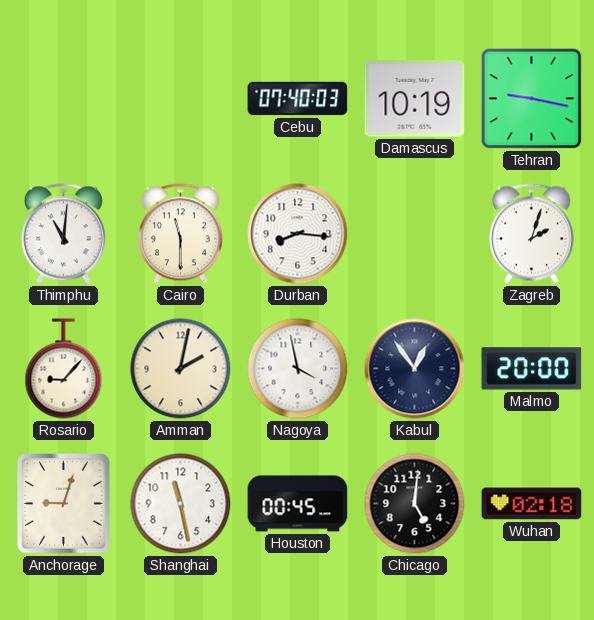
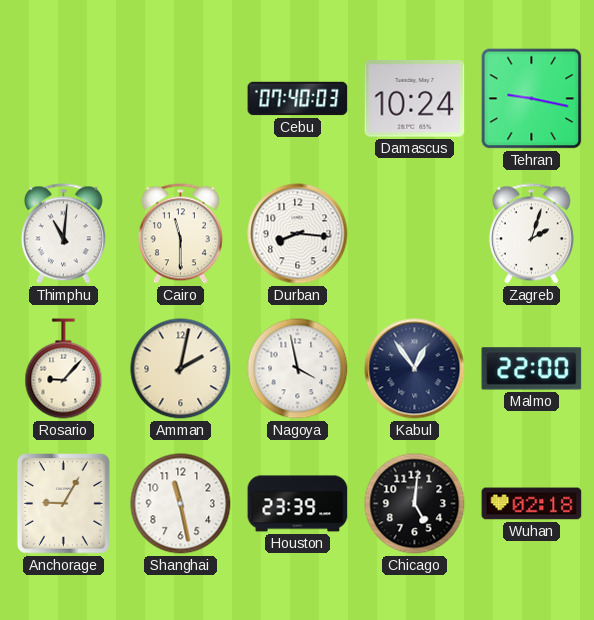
Damascus: 10:19 -> 10:24
Malmo: 20:00 -> 22:00
Anchorage: 9:03 -> 9:05
Houston: 00:45 -> 23:39
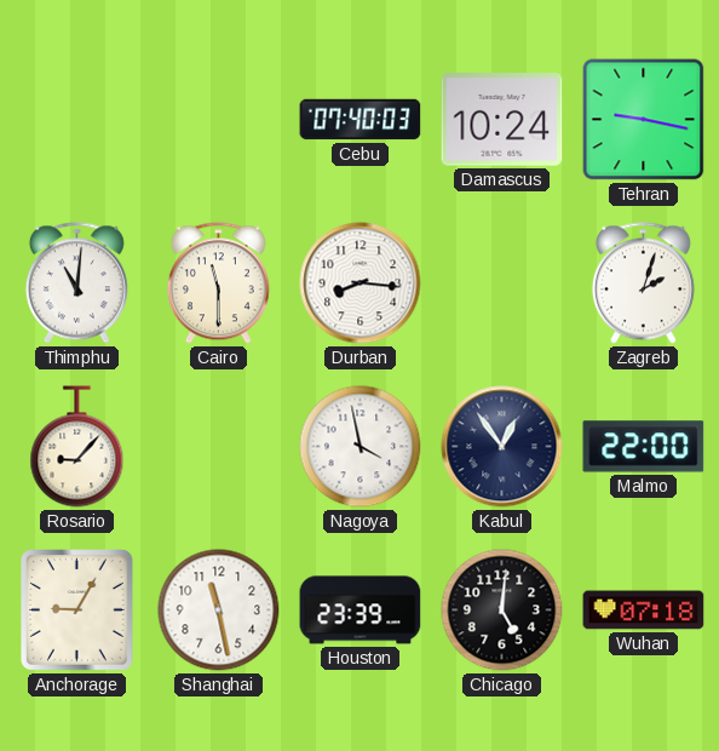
Amman: 2:02 -> none
Wuhan: 02:18 -> 07:18
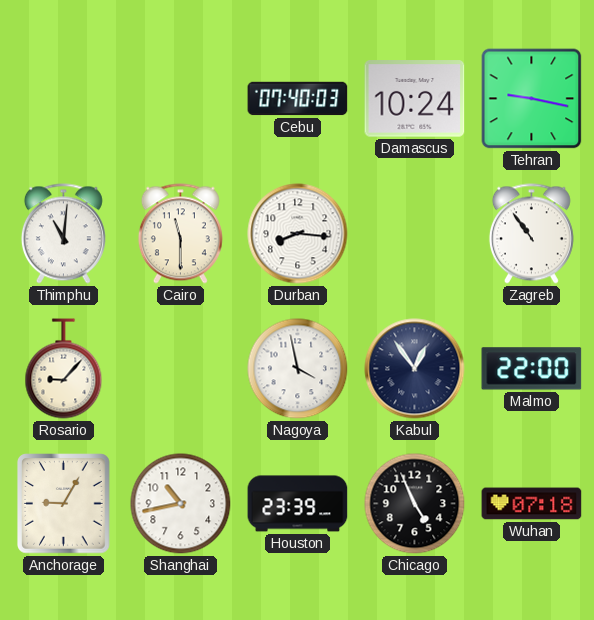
Zagreb: 2:03 -> 10:54
Shanghai: 11:28 -> 10:43
Chicago: 5:01 -> 4:56
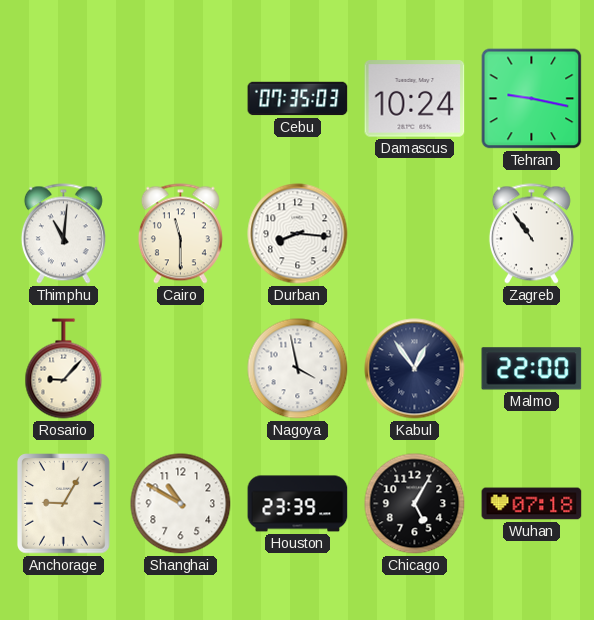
Cebu: 07:40 -> 07:35
Shanghai: 10:43 -> 10:50
Chicago: 4:56 -> 5:05
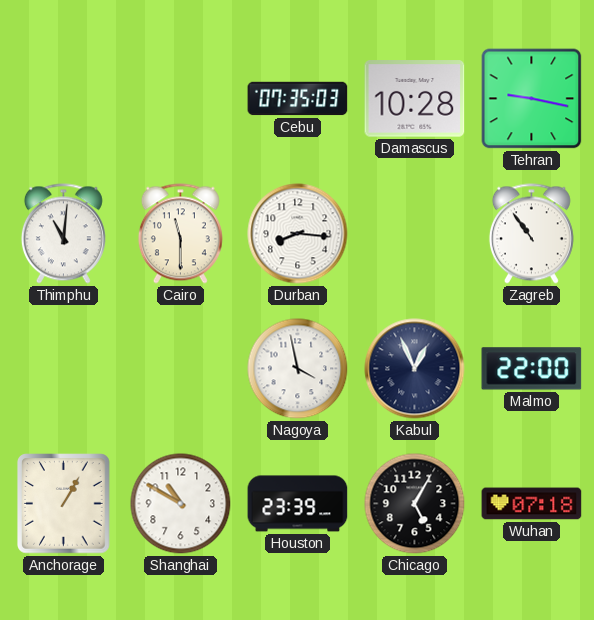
Damascus: 10:24 -> 10:28
Rosario: 9:07 -> none
Kabul: 12:54 -> 12:56
Anchorage: 9:05 -> 1:05
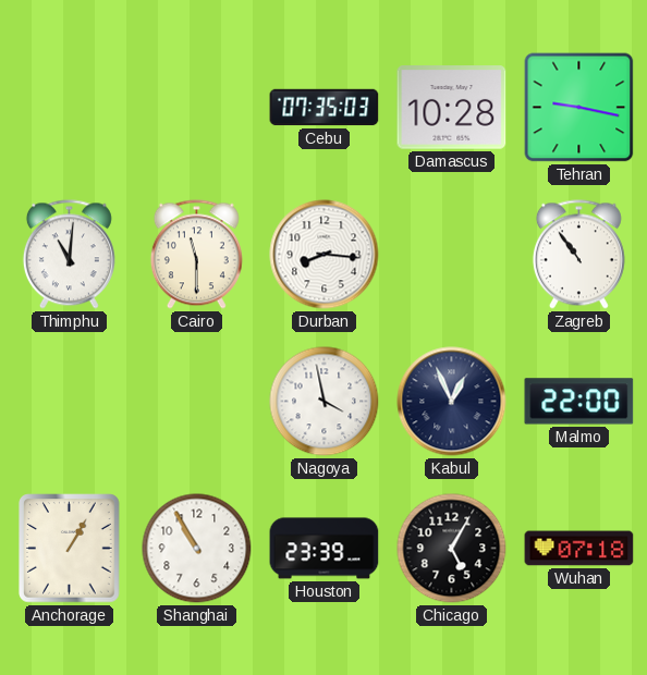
Shanghai: 10:50 -> 10:55
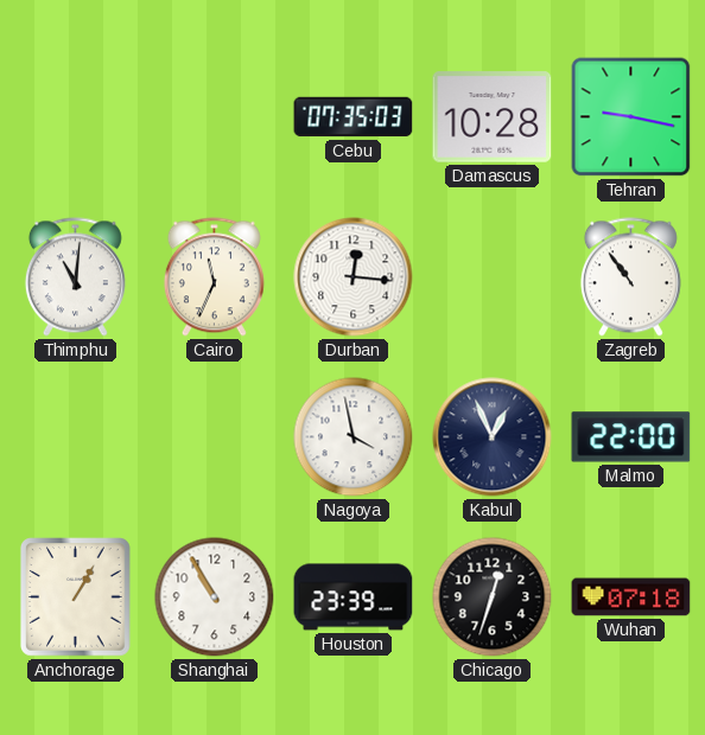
Cairo: 11:30 -> 11:34
Durban: 8:16 -> 12:16
Chicago: 5:05 -> 12:33
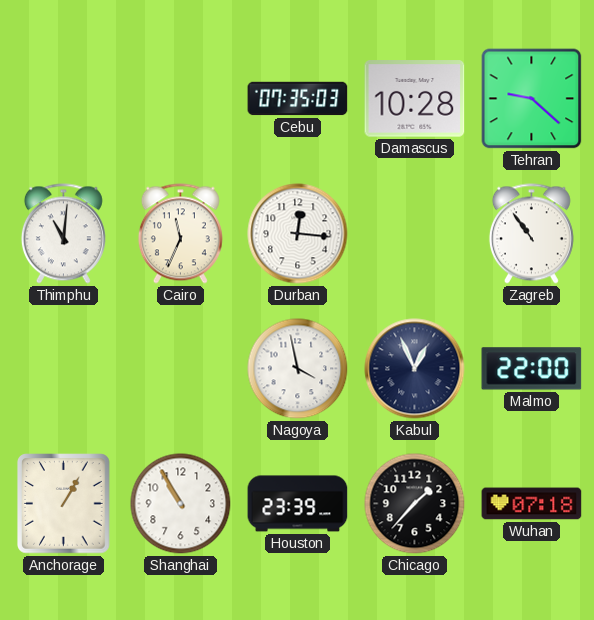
Tehran: 9:17 -> 9:22
Chicago: 12:33 -> 1:37
